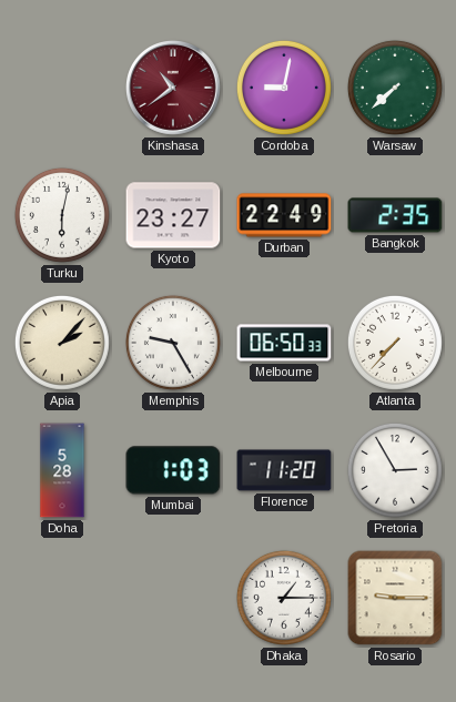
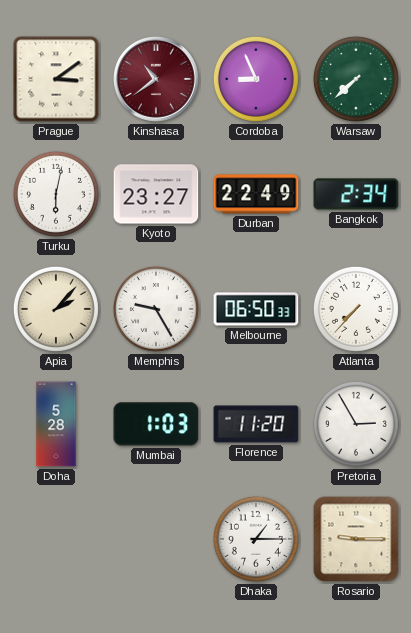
Prague: none -> 3:09
Cordoba: 9:02 -> 8:56
Bangkok: 2:35 -> 2:34
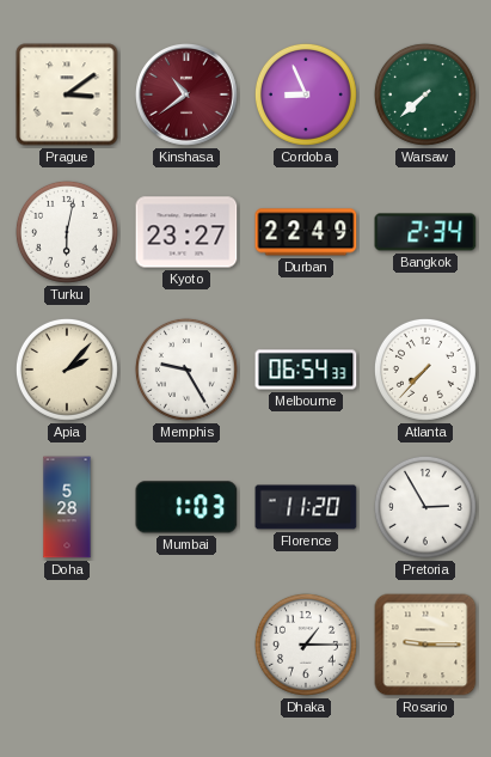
Melbourne: 06:50 -> 06:54
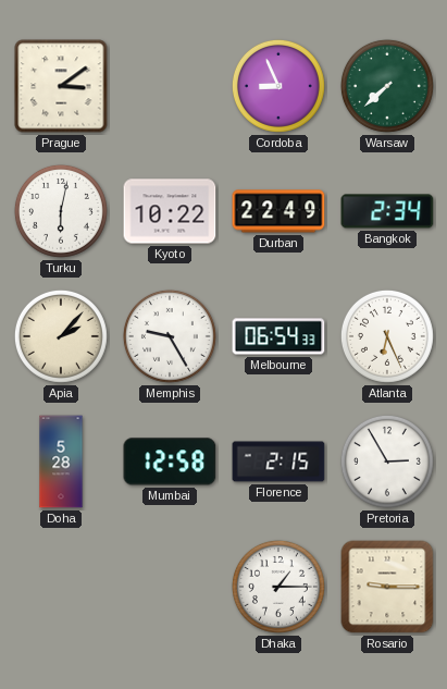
Kinshasa: 10:39 -> none
Kyoto: 23:27 -> 10:22
Atlanta: 7:37 -> 6:26
Mumbai: 1:03 -> 12:58
Florence: 11:20 -> 2:15
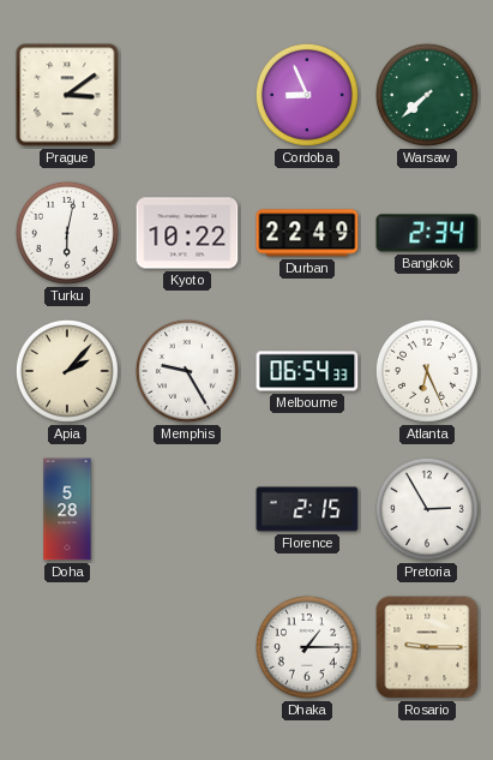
Mumbai: 12:58 -> none
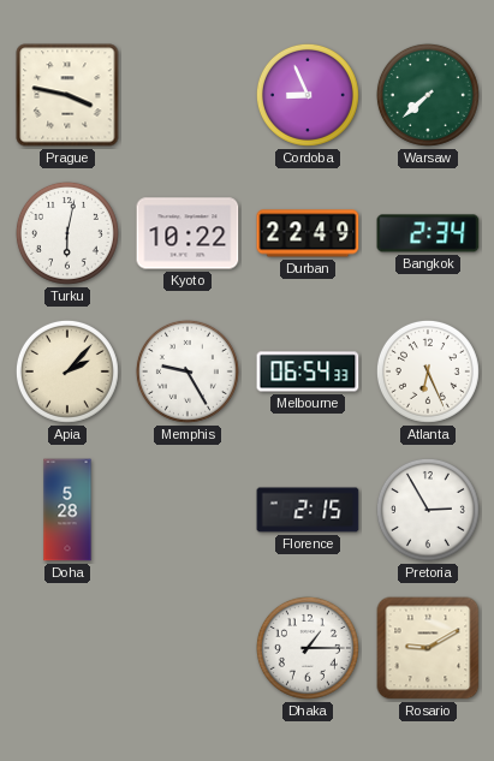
Prague: 3:09 -> 3:47
Rosario: 9:15 -> 9:10
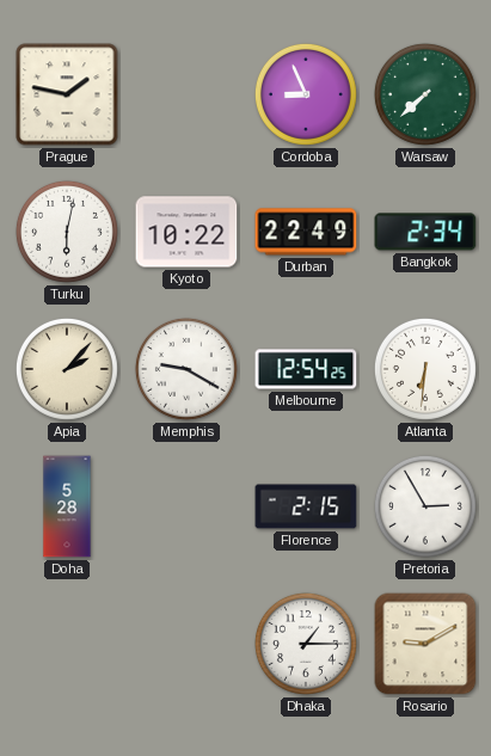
Prague: 3:47 -> 1:47
Memphis: 9:25 -> 9:20
Melbourne: 06:54 -> 12:54
Atlanta: 6:26 -> 6:31
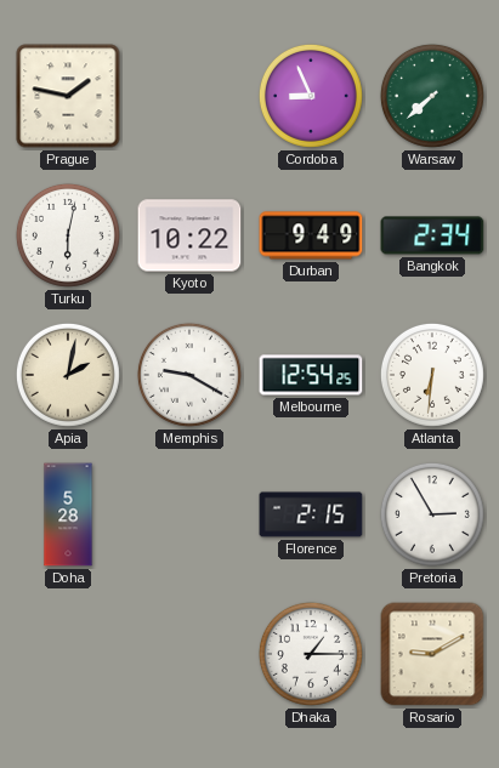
Durban: 22:49 -> 9:49
Apia: 2:07 -> 2:02
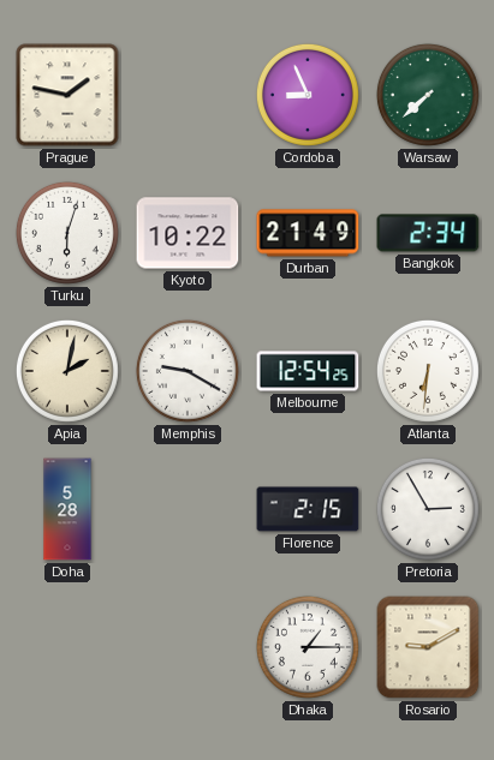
Turku: 6:02 -> 6:03
Durban: 9:49 -> 21:49
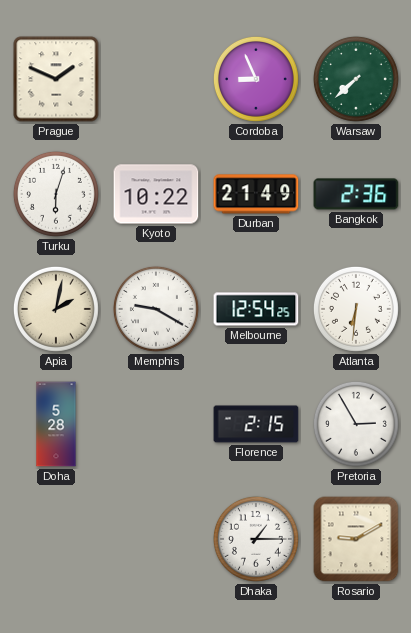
Prague: 1:47 -> 1:49
Bangkok: 2:34 -> 2:36
